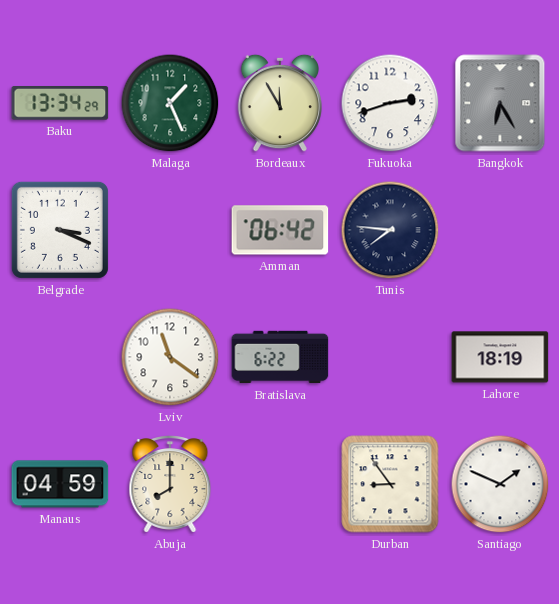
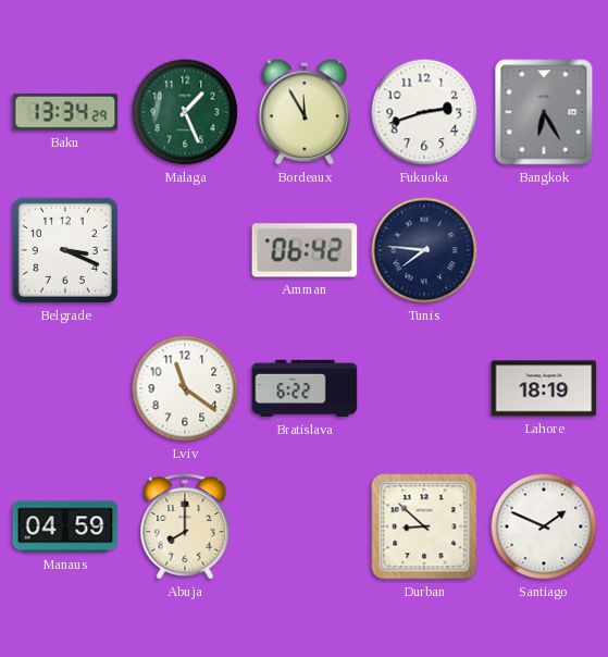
Durban: 8:54 -> 8:52
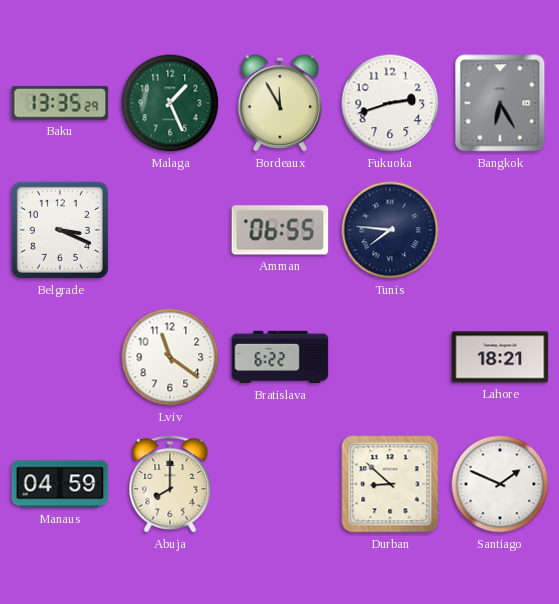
Baku: 13:34 -> 13:35
Amman: 06:42 -> 06:55
Lahore: 18:19 -> 18:21
